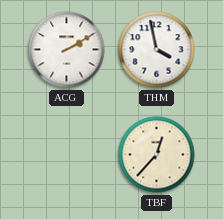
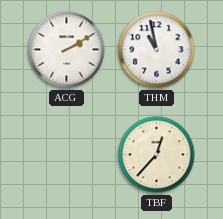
THM: 3:58 -> 10:58
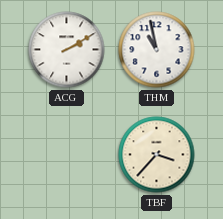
TBF: 12:37 -> 3:37
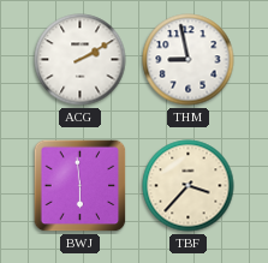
THM: 10:58 -> 8:58
BWJ: none -> 5:59
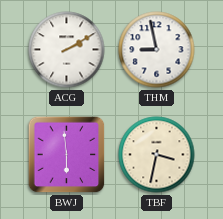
TBF: 3:37 -> 3:32
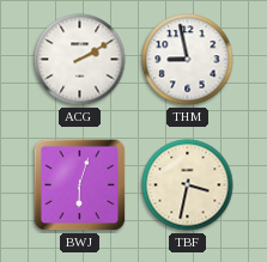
BWJ: 5:59 -> 6:03
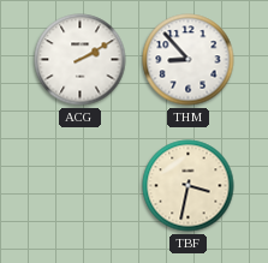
THM: 8:58 -> 8:53
BWJ: 6:03 -> none
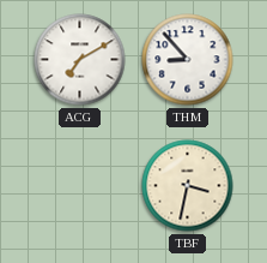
ACG: 2:10 -> 7:10
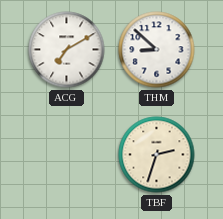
THM: 8:53 -> 8:52
TBF: 3:32 -> 2:33
